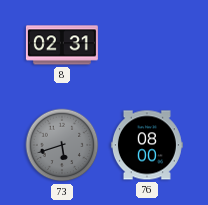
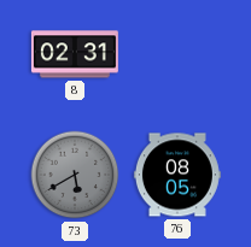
73: 5:42 -> 5:40
76: 08:00 -> 08:05
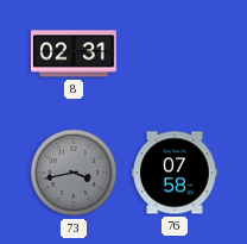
73: 5:40 -> 3:43
76: 08:05 -> 07:58
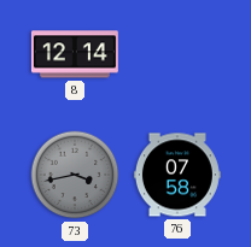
8: 02:31 -> 12:14
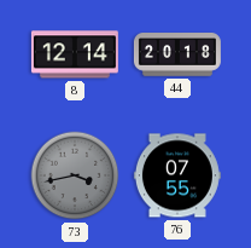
44: none -> 20:18
76: 07:58 -> 07:55
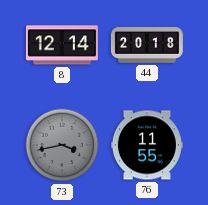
76: 07:55 -> 11:55
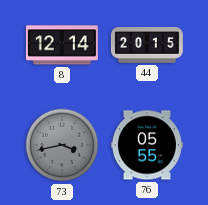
44: 20:18 -> 20:15
76: 11:55 -> 05:55
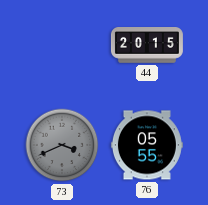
8: 12:14 -> none
73: 3:43 -> 3:41
